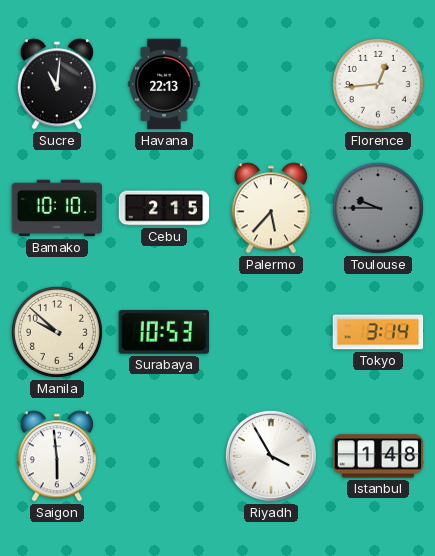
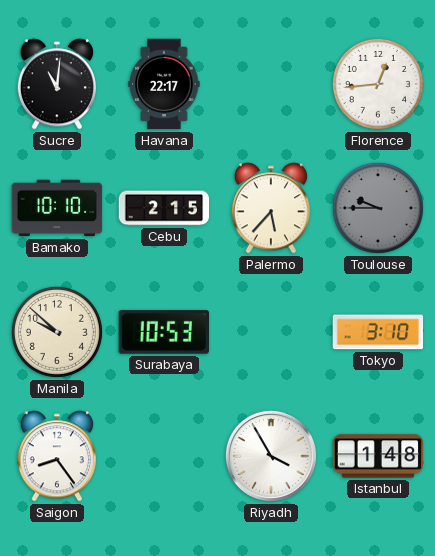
Havana: 22:13 -> 22:17
Tokyo: 3:14 -> 3:10
Saigon: 5:59 -> 8:24
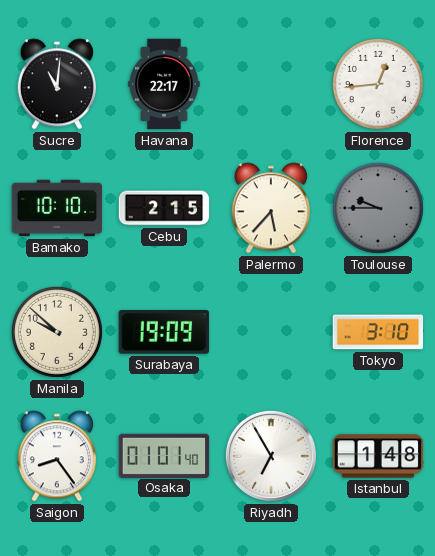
Surabaya: 10:53 -> 19:09
Osaka: none -> 01:01
Riyadh: 3:55 -> 6:55
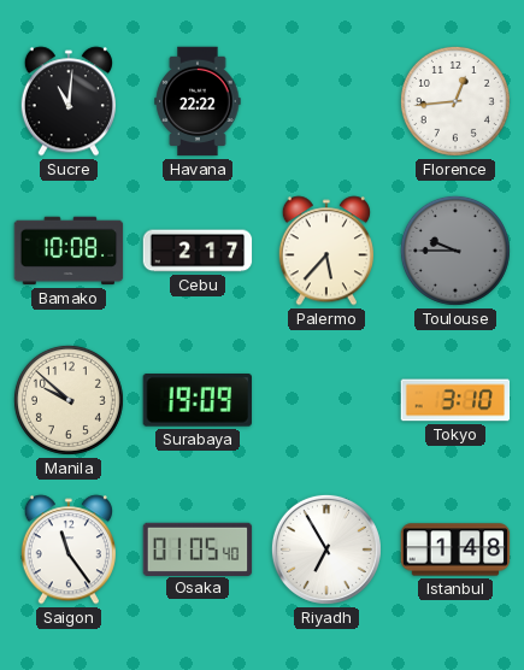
Havana: 22:17 -> 22:22
Bamako: 10:10 -> 10:08
Cebu: 2:15 -> 2:17
Saigon: 8:24 -> 11:24
Osaka: 01:01 -> 01:05
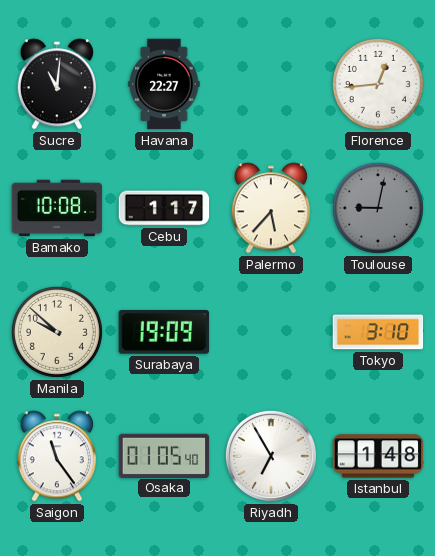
Havana: 22:22 -> 22:27
Cebu: 2:17 -> 1:17
Toulouse: 9:45 -> 9:02
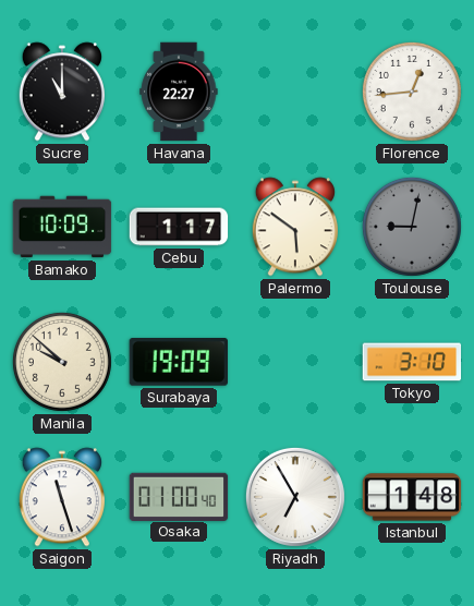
Sucre: 11:01 -> 11:00
Bamako: 10:08 -> 10:09
Palermo: 5:37 -> 5:51
Saigon: 11:24 -> 11:27
Osaka: 01:05 -> 01:00
